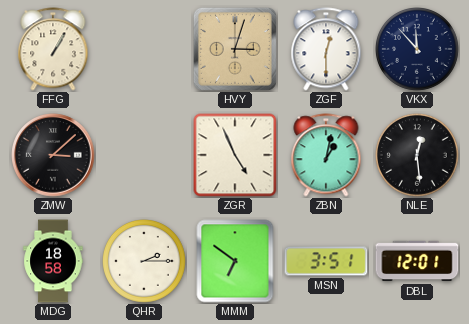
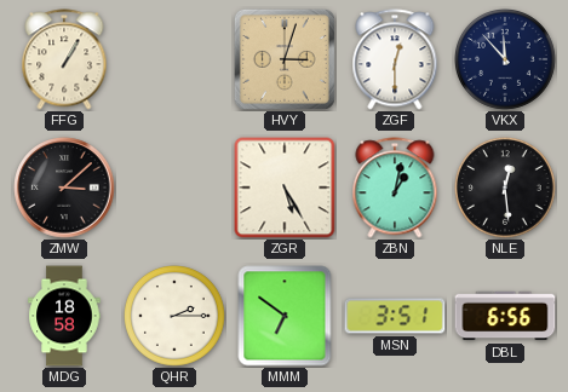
ZGR: 4:56 -> 5:25
DBL: 12:01 -> 6:56
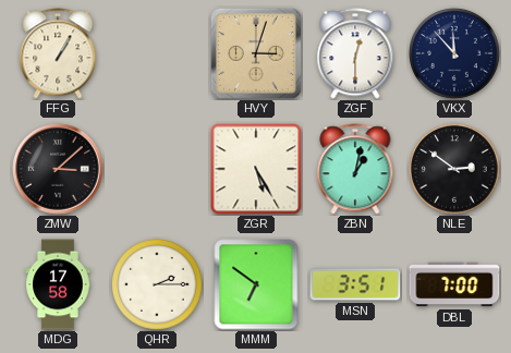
NLE: 12:29 -> 2:51
MDG: 18:58 -> 17:58
DBL: 6:56 -> 7:00
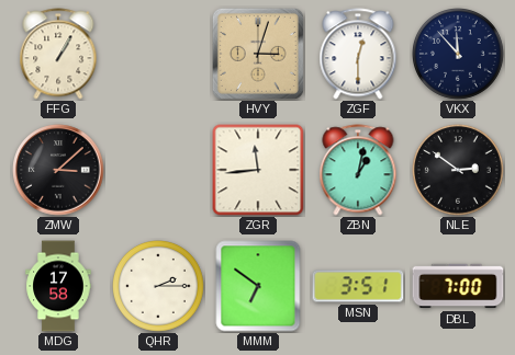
ZGR: 5:25 -> 11:44
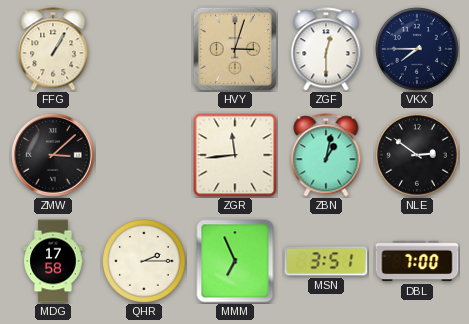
VKX: 11:53 -> 7:45
MMM: 6:51 -> 6:56
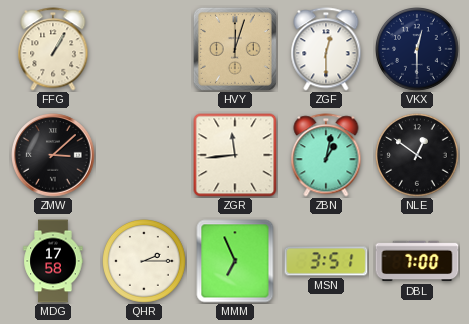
HVY: 3:03 -> 12:03
VKX: 7:45 -> 12:30
NLE: 2:51 -> 12:51
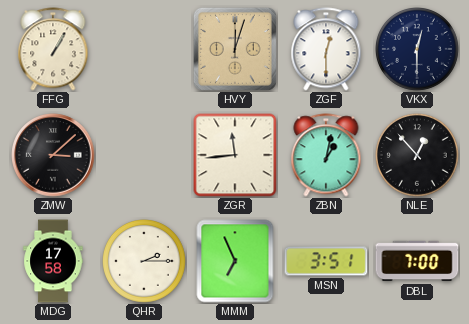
NLE: 12:51 -> 12:53
